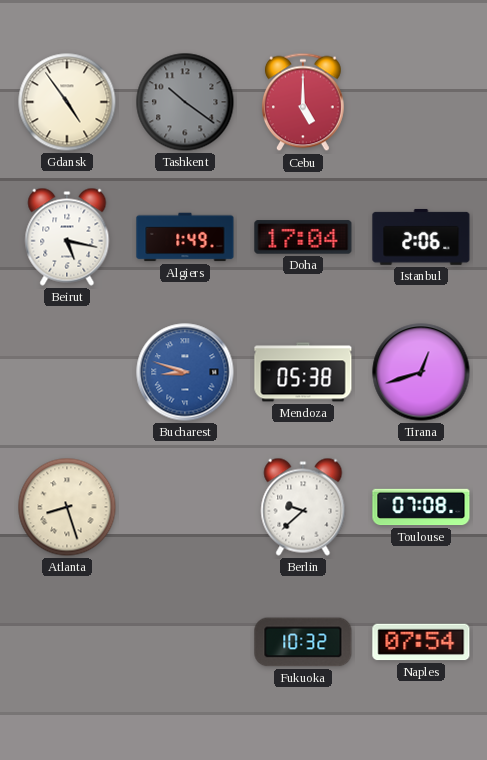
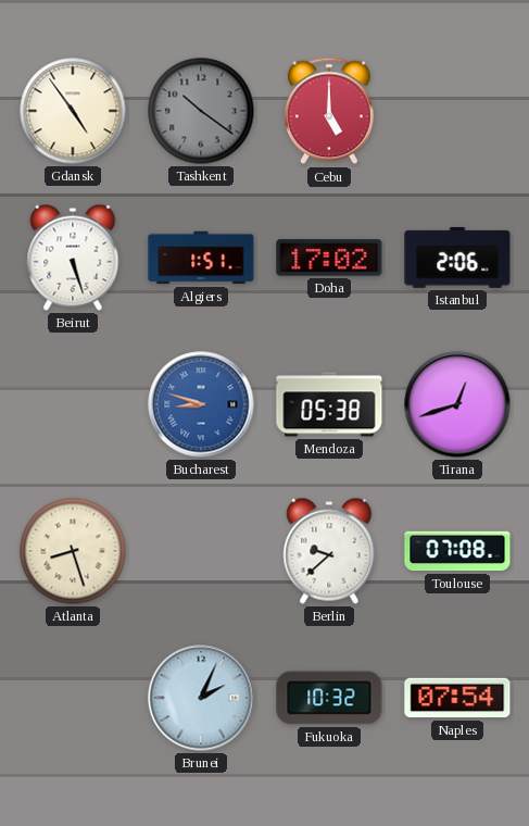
Beirut: 5:17 -> 5:27
Algiers: 1:49 -> 1:51
Doha: 17:04 -> 17:02
Brunei: none -> 2:04
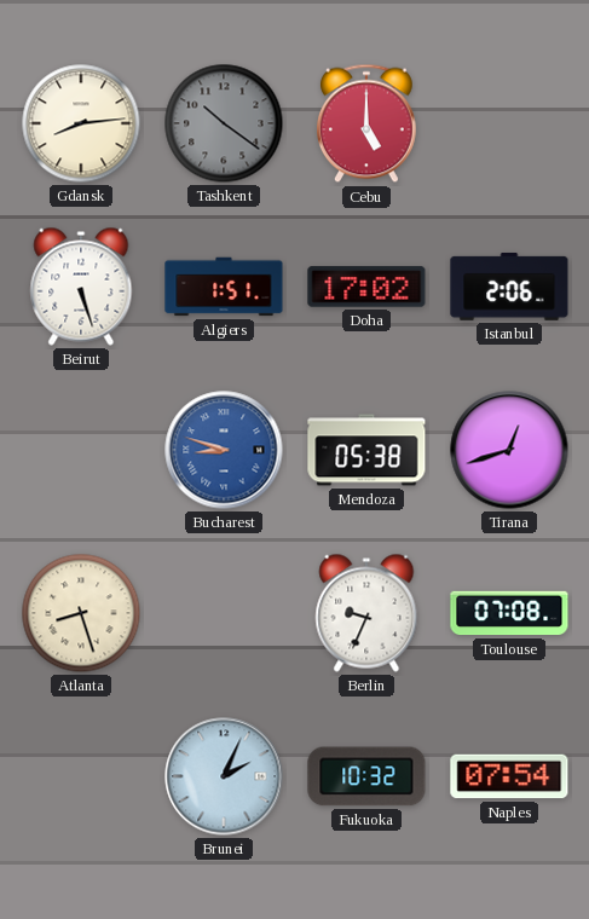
Gdansk: 4:54 -> 8:14
Berlin: 9:38 -> 9:34
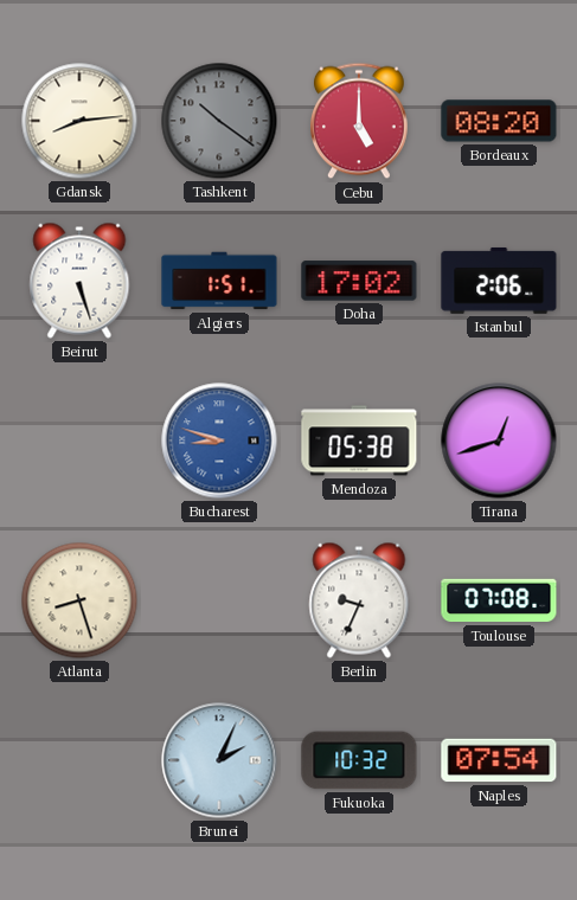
Bordeaux: none -> 08:20
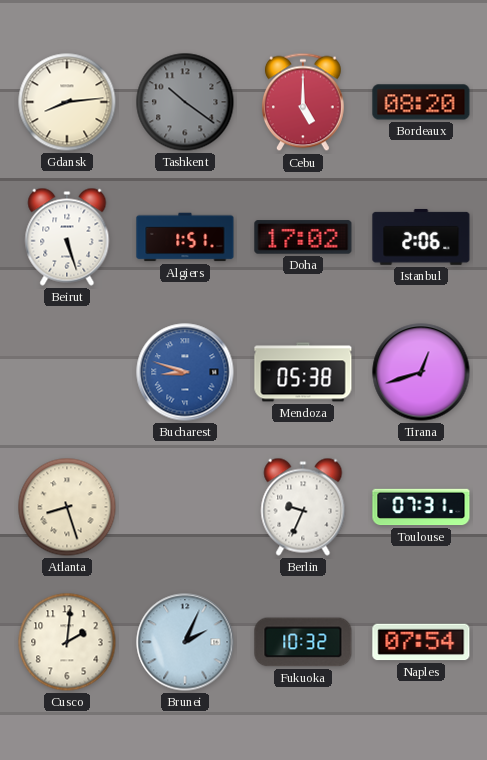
Toulouse: 07:08 -> 07:31
Cusco: none -> 2:01
